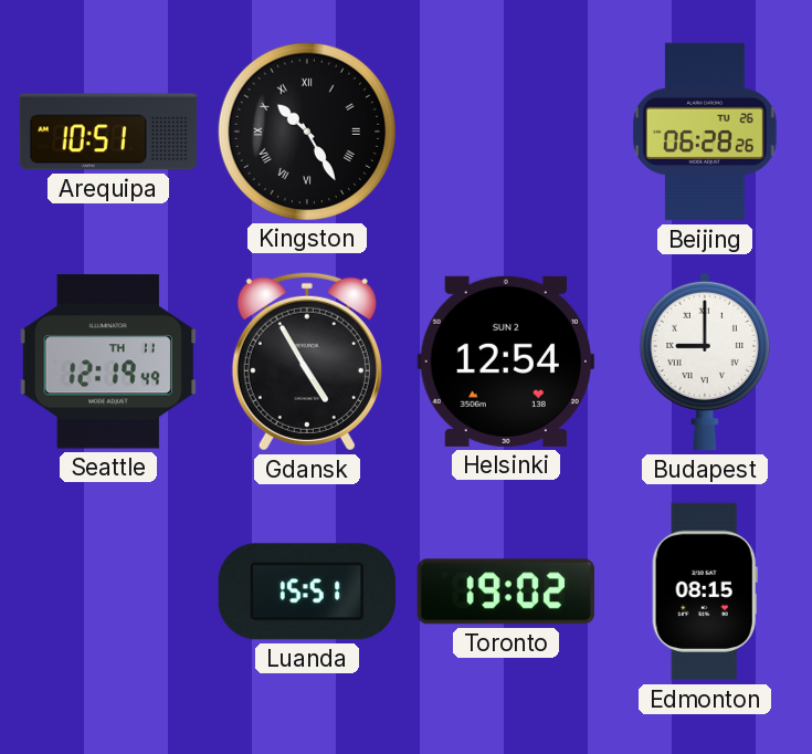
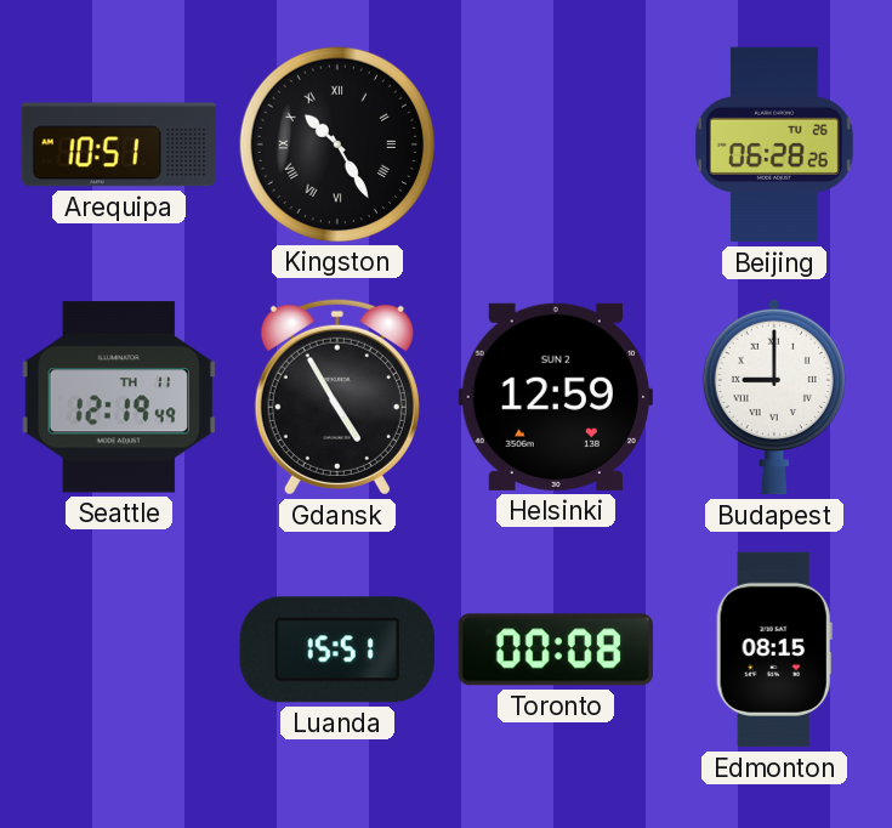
Helsinki: 12:54 -> 12:59
Toronto: 19:02 -> 00:08
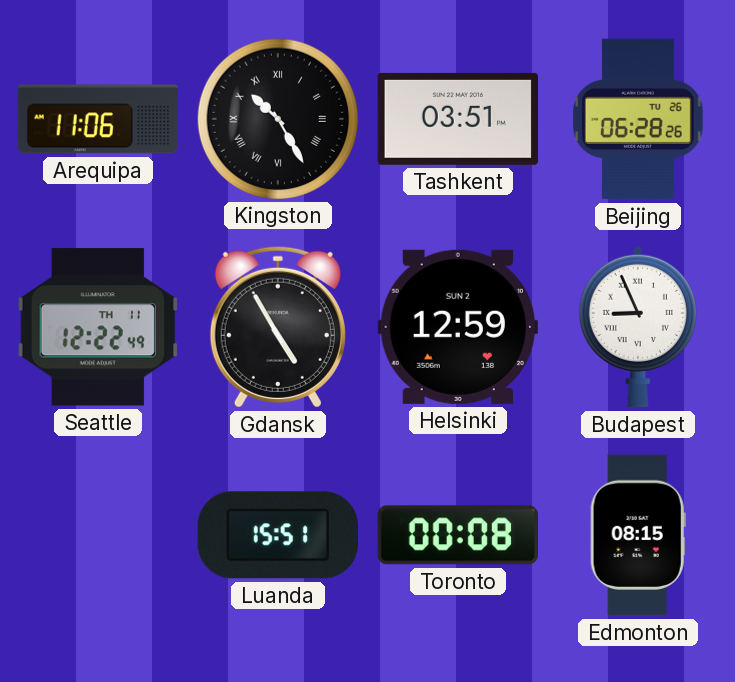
Arequipa: 10:51 -> 11:06
Tashkent: none -> 03:51
Seattle: 12:19 -> 12:22
Budapest: 9:00 -> 8:56
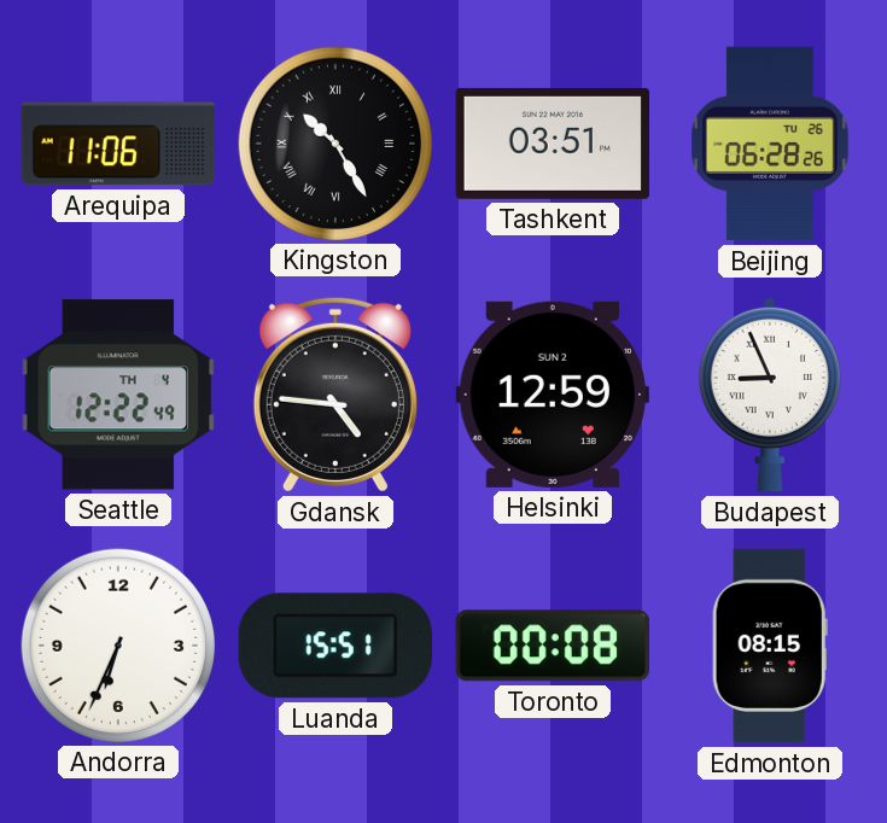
Seattle date: TH 11 -> TH 4
Gdansk: 4:55 -> 4:46
Andorra: none -> 6:34
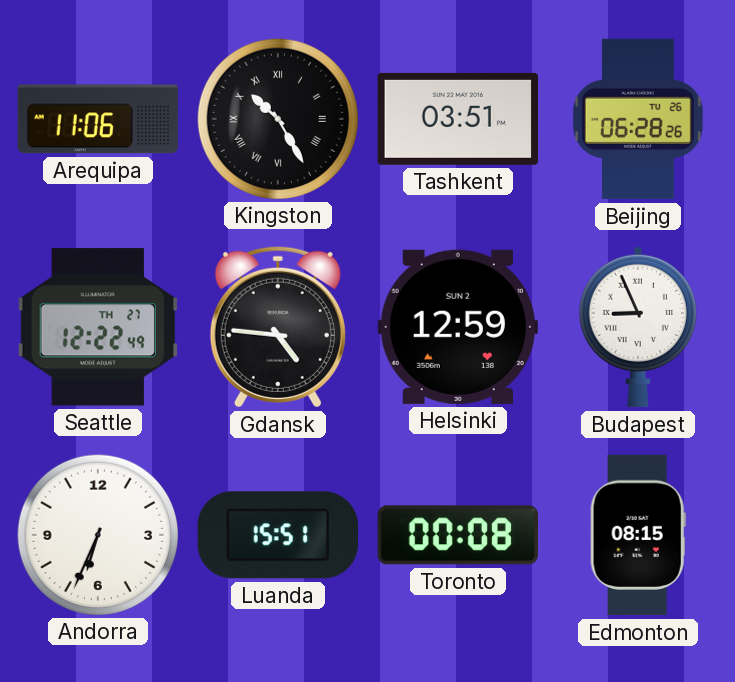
Seattle date: TH 4 -> TH 27
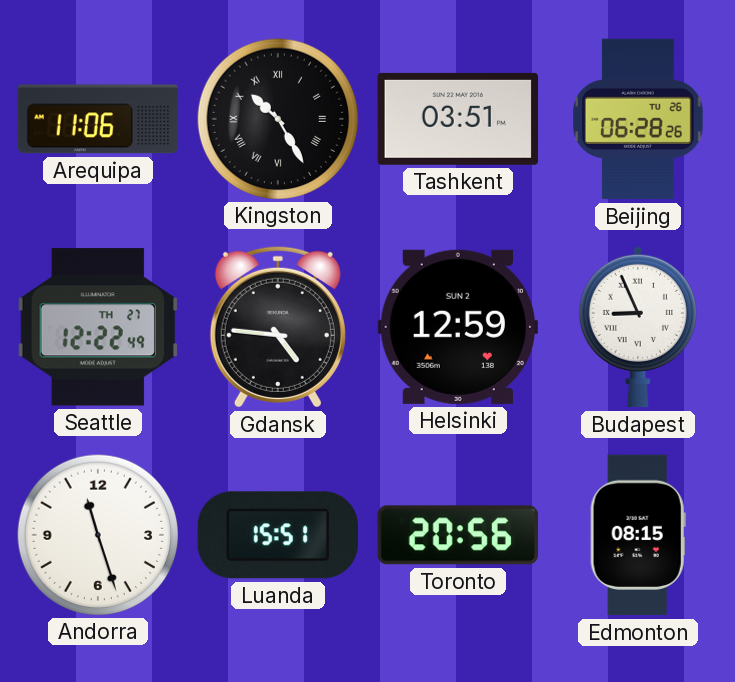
Andorra: 6:34 -> 11:27
Toronto: 00:08 -> 20:56
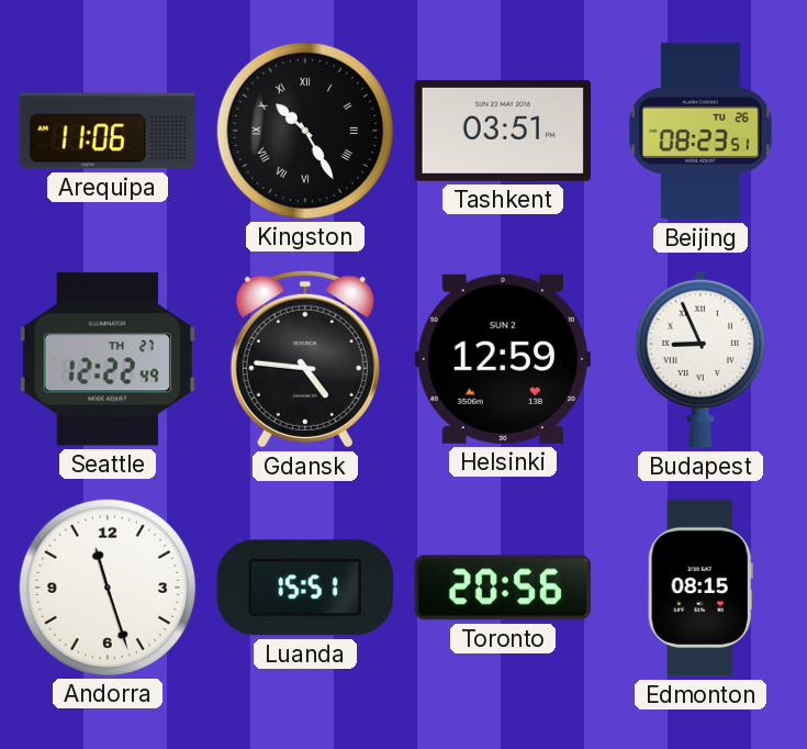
Beijing: 06:28 -> 08:23
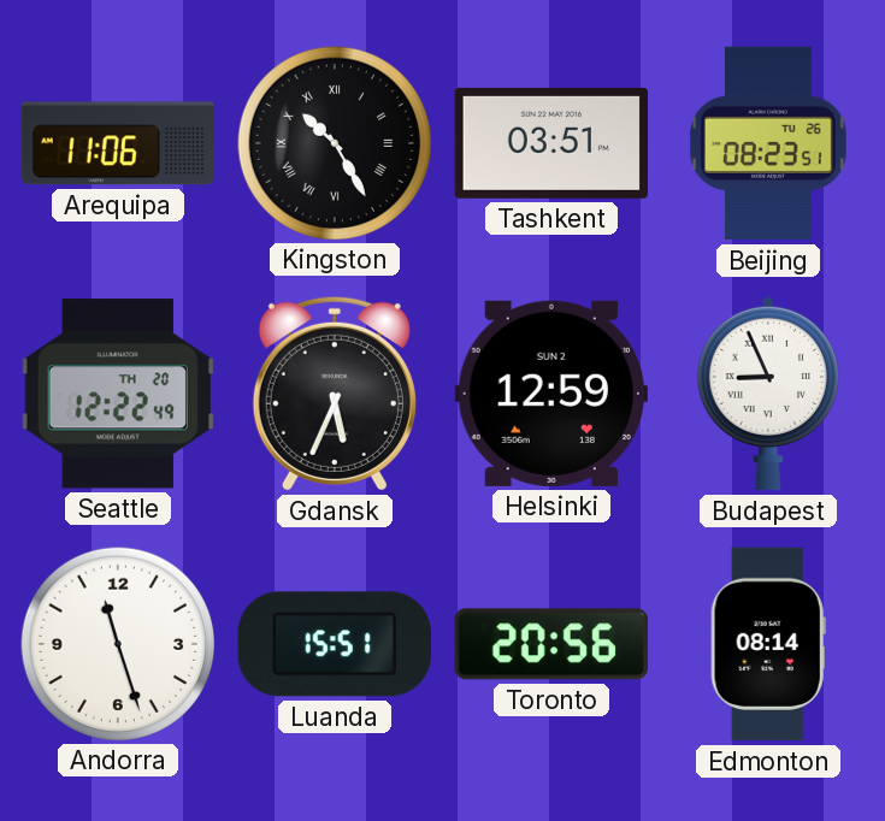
Seattle date: TH 27 -> TH 20
Gdansk: 4:46 -> 5:34
Edmonton: 08:15 -> 08:14
